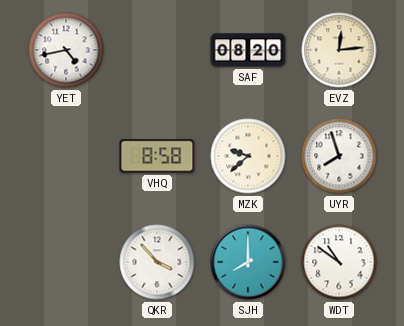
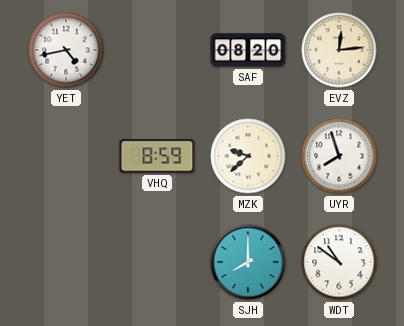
VHQ: 8:58 -> 8:59
QKR: 3:53 -> none
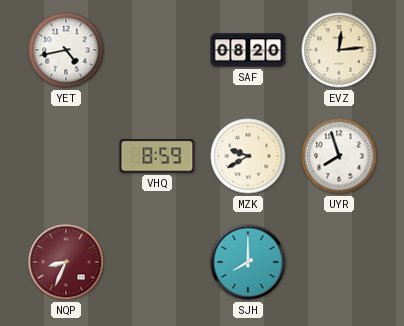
MZK: 9:38 -> 9:40
NQP: none -> 8:34
WDT: 10:51 -> none
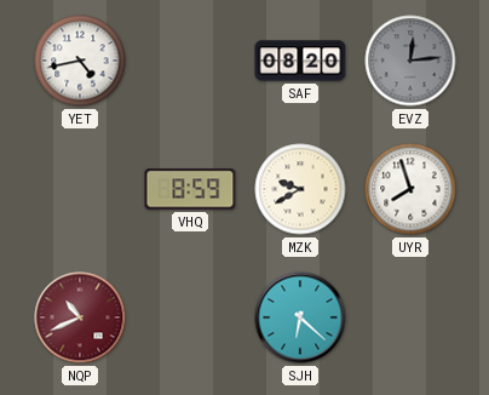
EVZ dial: cream -> grey
NQP: 8:34 -> 10:41
SJH: 8:00 -> 6:22
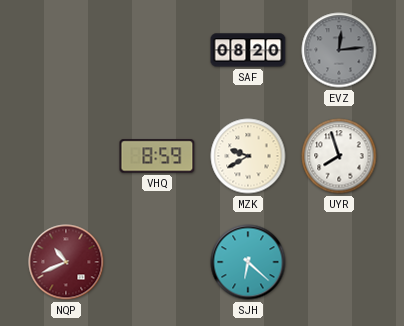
YET: 4:43 -> none
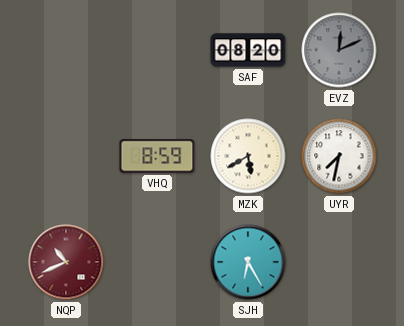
EVZ: 12:14 -> 12:11
MZK: 9:40 -> 5:40
UYR: 7:57 -> 7:32
SJH: 6:22 -> 6:25
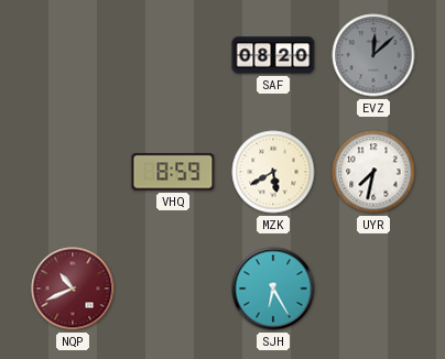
EVZ: 12:11 -> 12:08
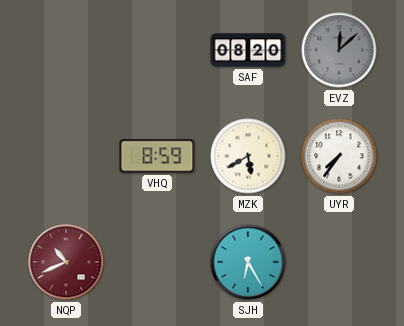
UYR: 7:32 -> 7:36
